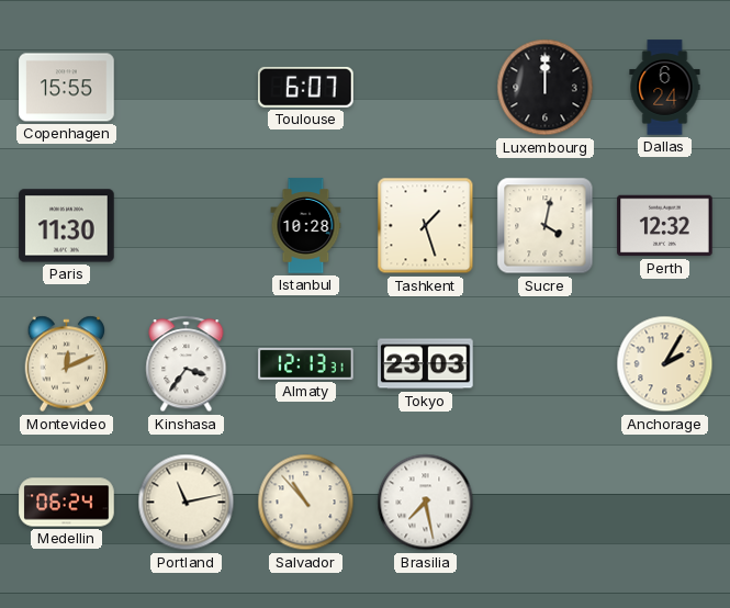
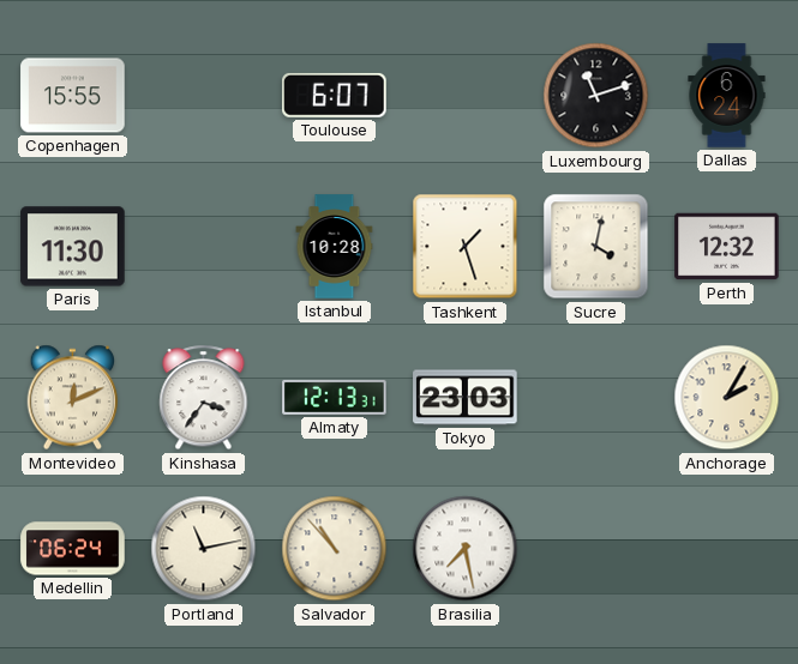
Luxembourg: 12:00 -> 11:12
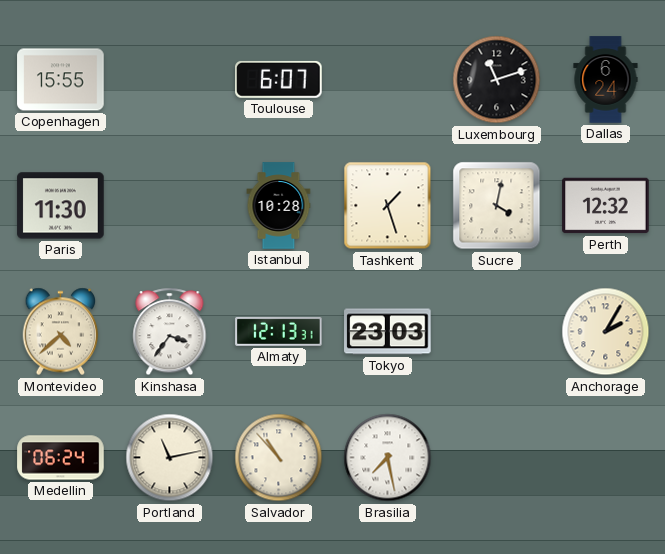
Montevideo: 12:11 -> 4:38
